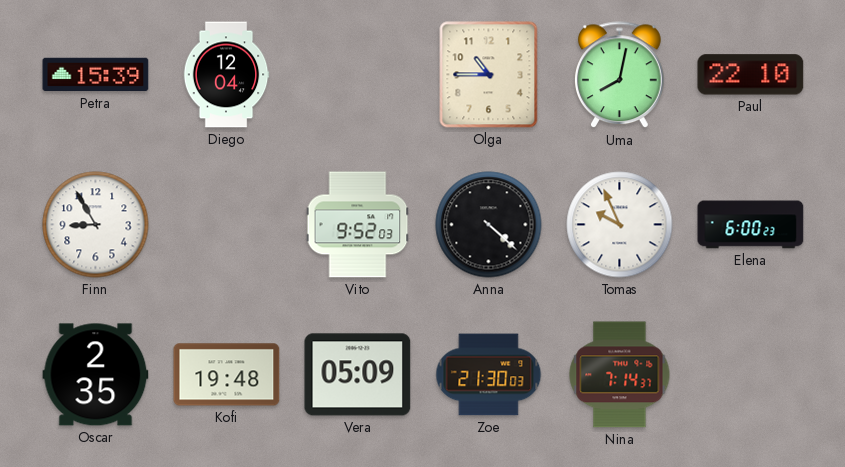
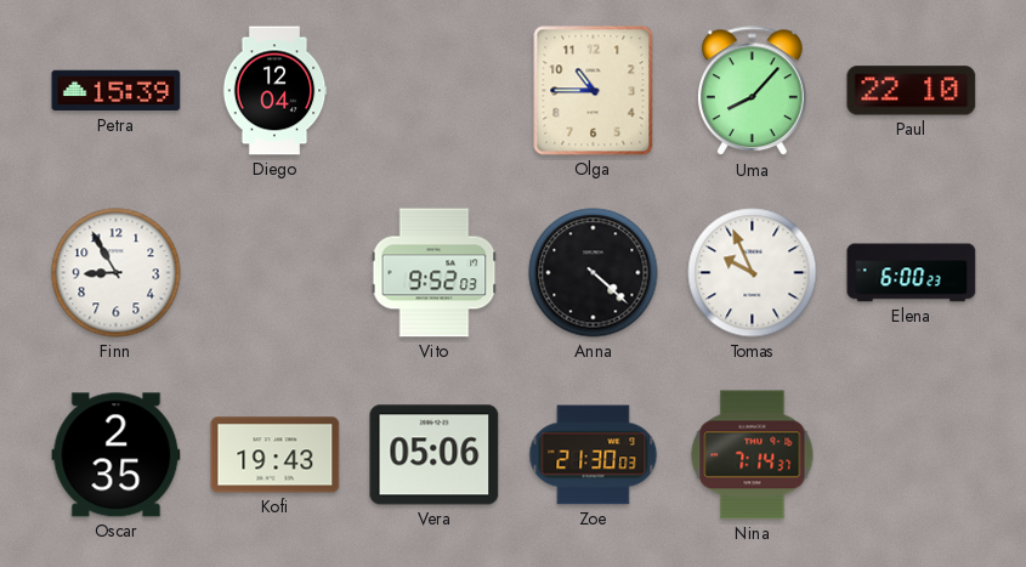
Uma: 8:02 -> 8:07
Kofi: 19:48 -> 19:43
Vera: 05:09 -> 05:06
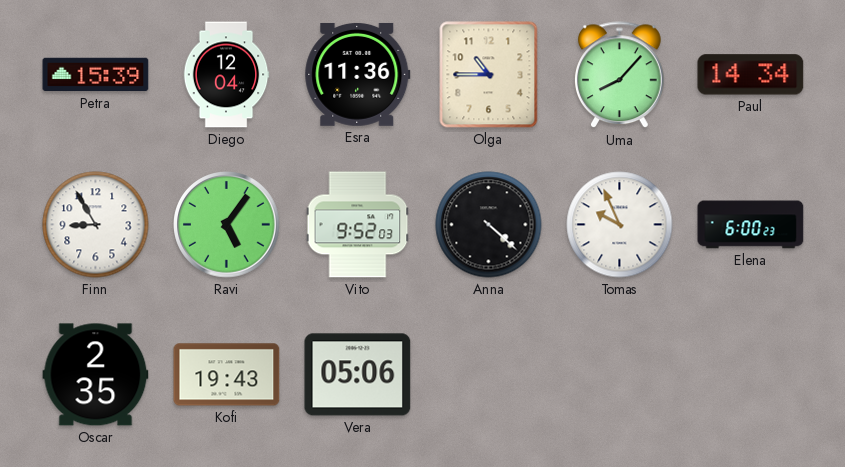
Esra: none -> 11:36
Paul: 22:10 -> 14:34
Ravi: none -> 5:06
Zoe: 21:30 -> none
Nina: 7:14 -> none
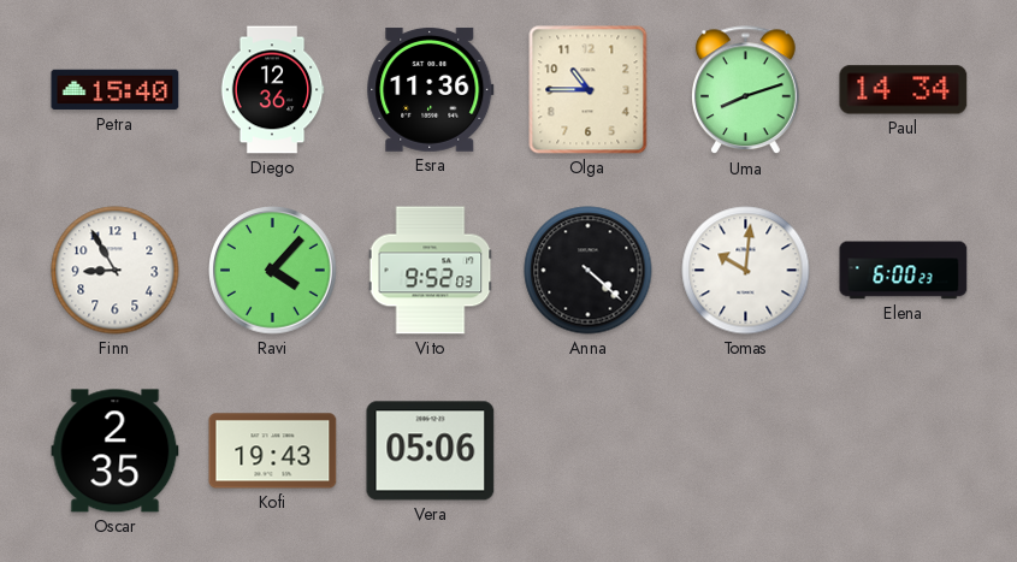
Petra: 15:39 -> 15:40
Diego: 12:04 -> 12:36
Uma: 8:07 -> 8:12
Ravi: 5:06 -> 4:07
Tomas: 9:56 -> 10:01
